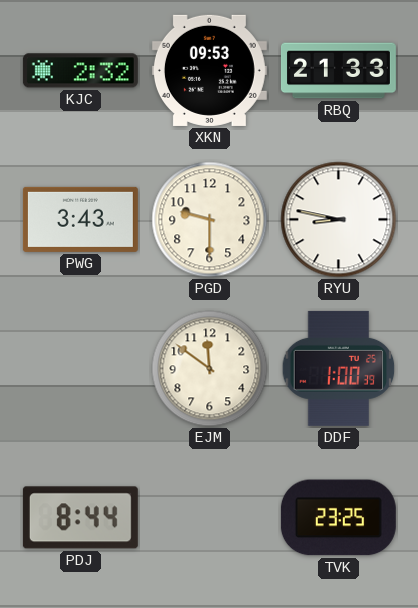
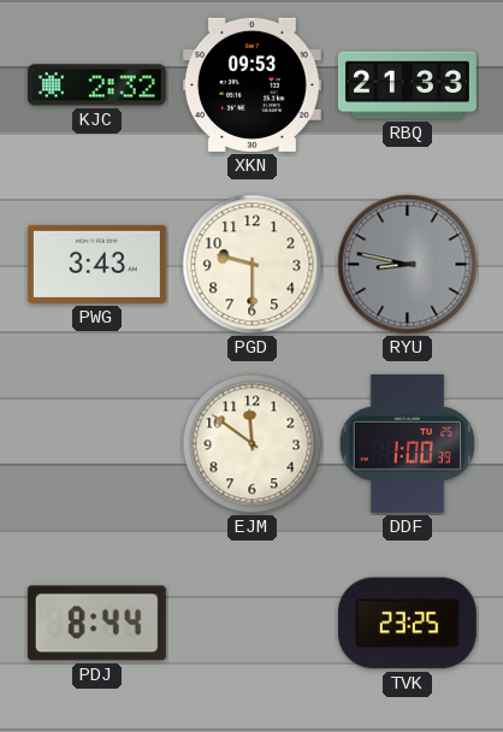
RYU dial: white -> grey
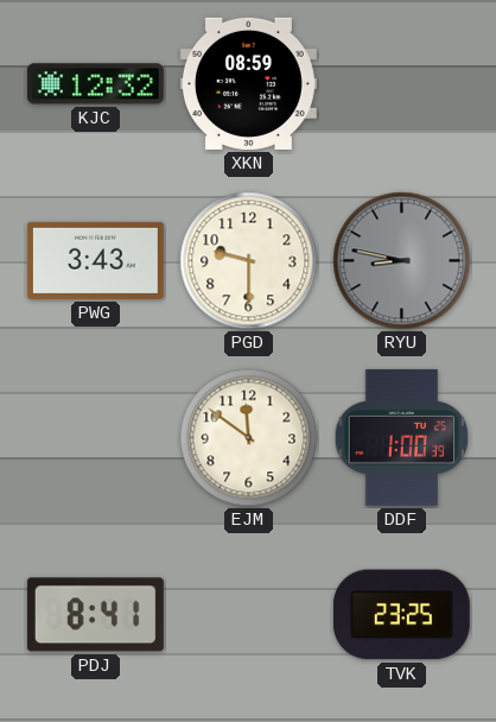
KJC: 2:32 -> 12:32
XKN: 09:53 -> 08:59
RBQ: 21:33 -> none
PDJ: 8:44 -> 8:41
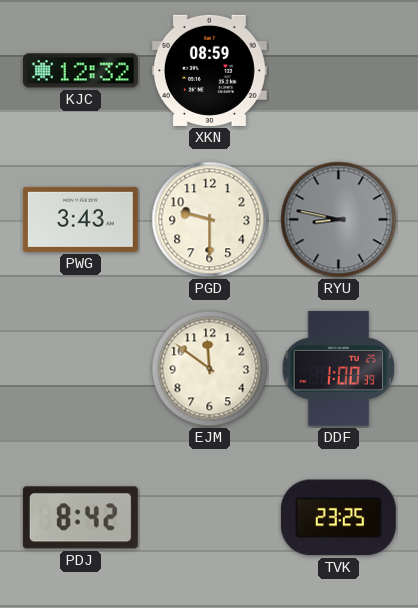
PDJ: 8:41 -> 8:42
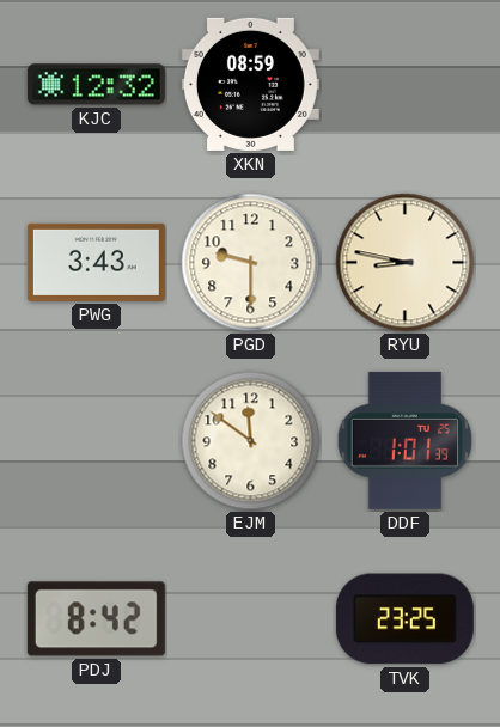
RYU dial: grey -> cream
DDF: 1:00 -> 1:01
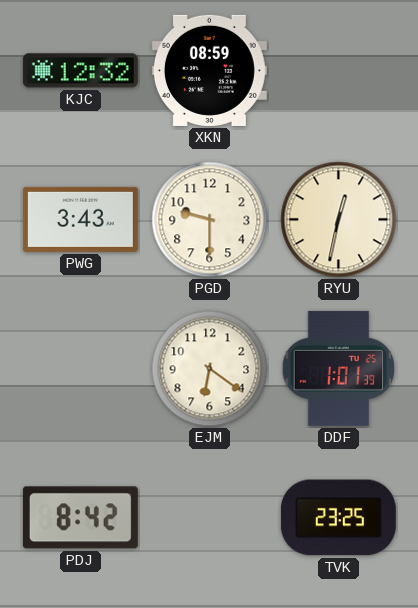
RYU: 8:47 -> 12:32
EJM: 11:51 -> 6:21
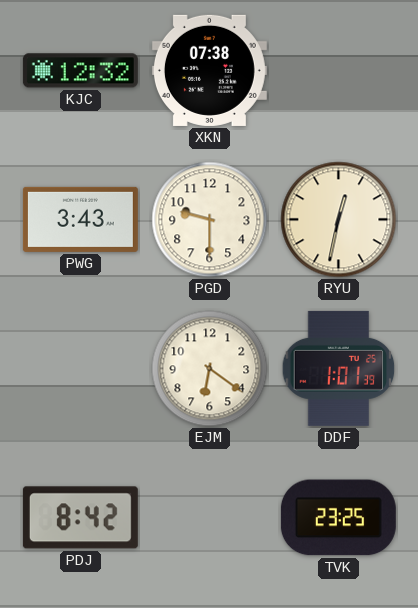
XKN: 08:59 -> 07:38
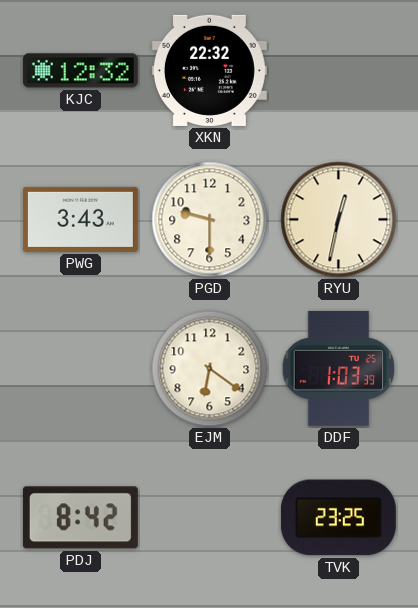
XKN: 07:38 -> 22:32
DDF: 1:01 -> 1:03
